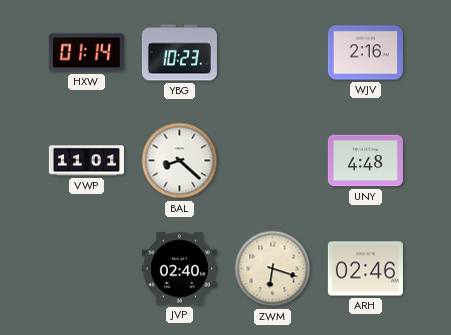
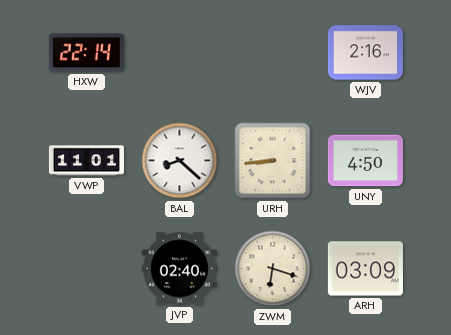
HXW: 01:14 -> 22:14
YBG: 10:23 -> none
URH: none -> 8:44
UNY: 4:48 -> 4:50
ARH: 02:46 -> 03:09
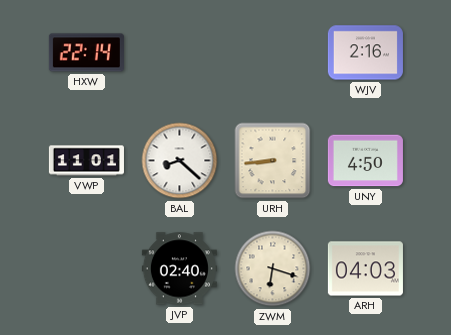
ARH: 03:09 -> 04:03
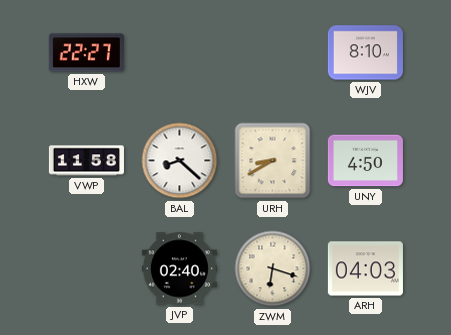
HXW: 22:14 -> 22:27
WJV: 2:16 -> 8:10
VWP: 11:01 -> 11:58
URH: 8:44 -> 8:40
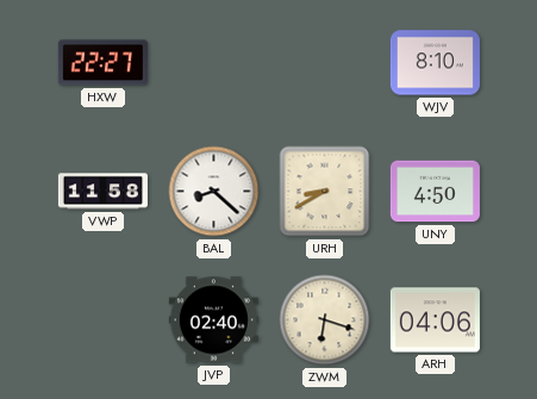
ARH: 04:03 -> 04:06
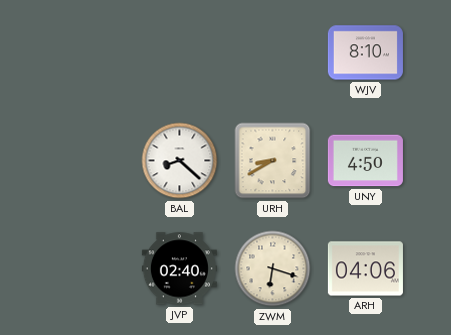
HXW: 22:27 -> none
VWP: 11:58 -> none
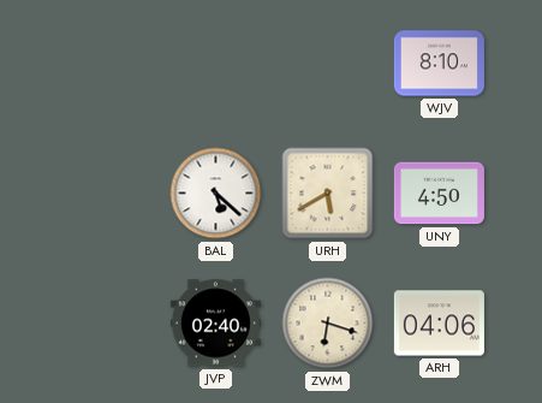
BAL: 8:22 -> 5:22
URH: 8:40 -> 5:40
